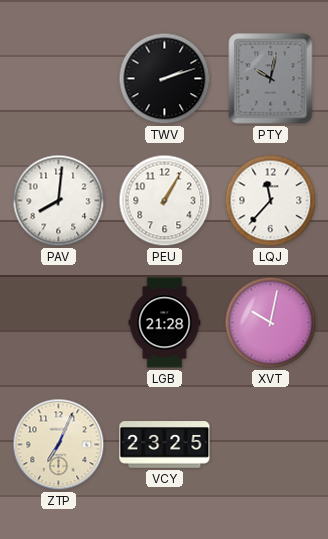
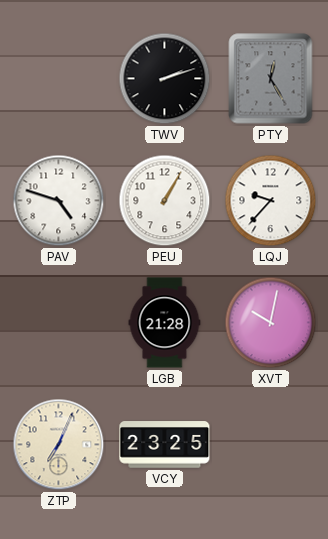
PTY: 10:02 -> 12:25
PAV: 8:01 -> 4:48
LQJ: 11:37 -> 9:37
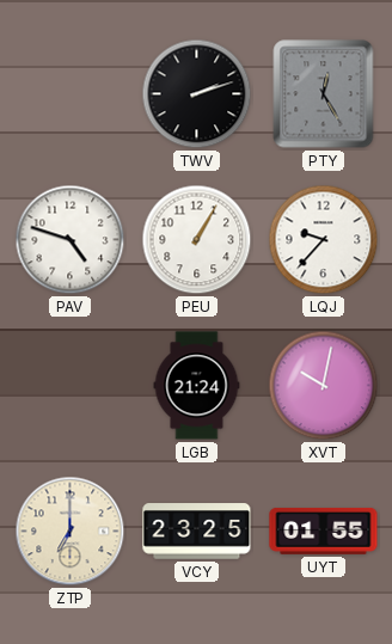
LGB: 21:28 -> 21:24
ZTP: 7:04 -> 7:00
UYT: none -> 01:55
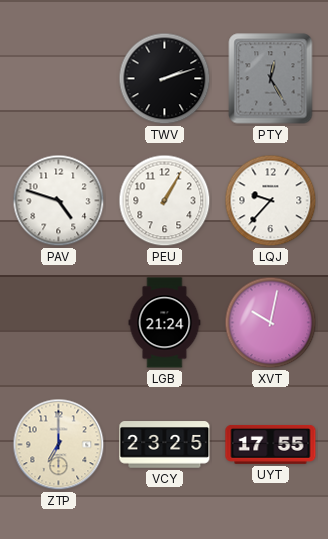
UYT: 01:55 -> 17:55
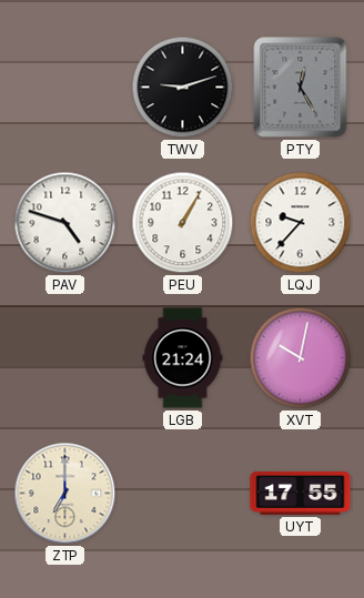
TWV: 2:12 -> 9:12
VCY: 23:25 -> none
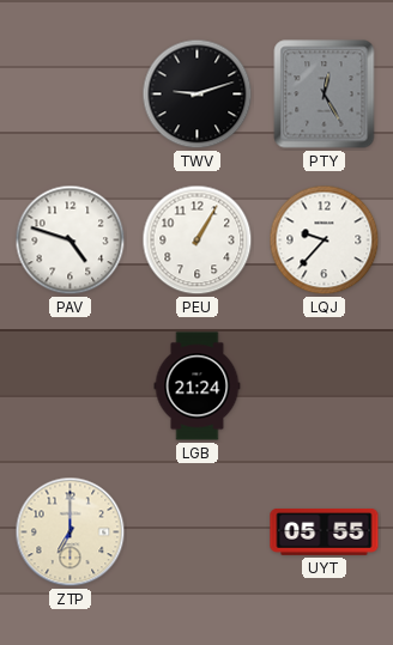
XVT: 10:02 -> none
UYT: 17:55 -> 05:55
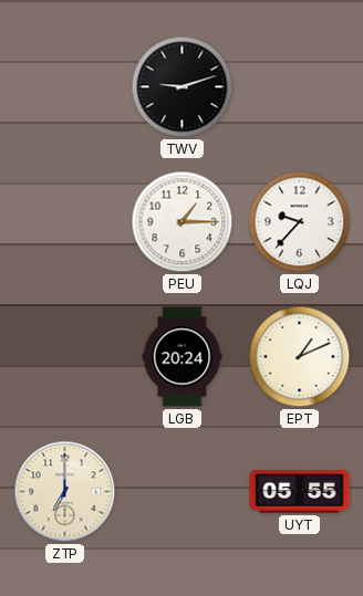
PTY: 12:25 -> none
PAV: 4:48 -> none
PEU: 1:05 -> 1:15
LGB: 21:24 -> 20:24
EPT: none -> 1:11
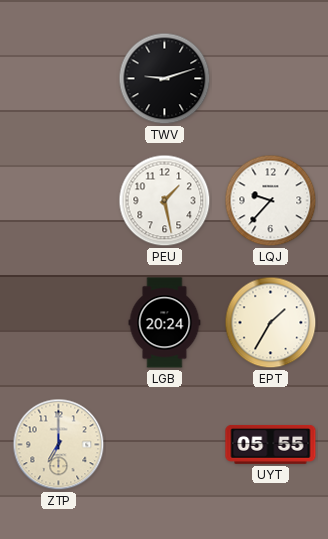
PEU: 1:15 -> 1:28
EPT: 1:11 -> 1:35
